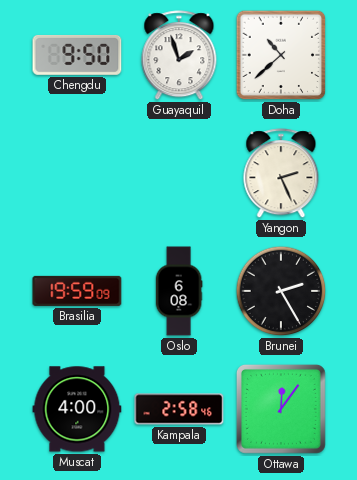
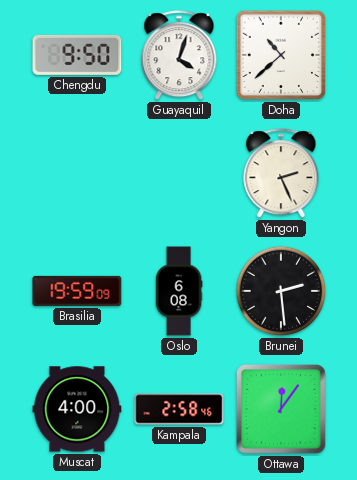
Guayaquil: 1:57 -> 4:03
Brunei: 2:25 -> 2:29
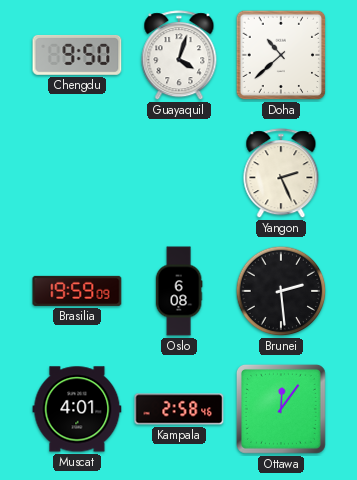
Muscat: 4:00 -> 4:01
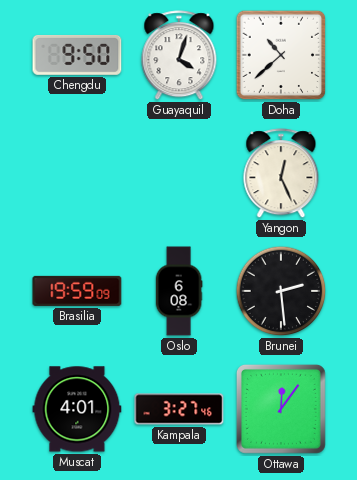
Yangon: 2:26 -> 12:26
Kampala: 2:58 -> 3:27
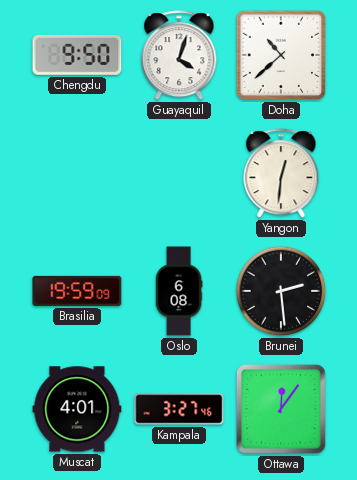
Yangon: 12:26 -> 12:31
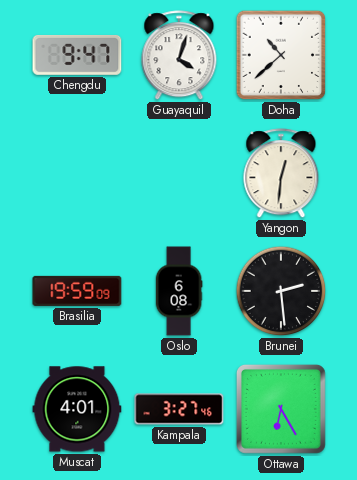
Chengdu: 9:50 -> 9:47
Ottawa: 12:06 -> 6:25
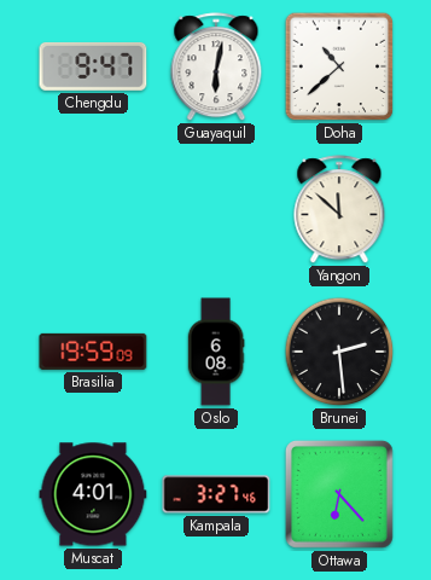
Guayaquil: 4:03 -> 6:02
Yangon: 12:31 -> 11:52
Ottawa: 6:25 -> 6:23
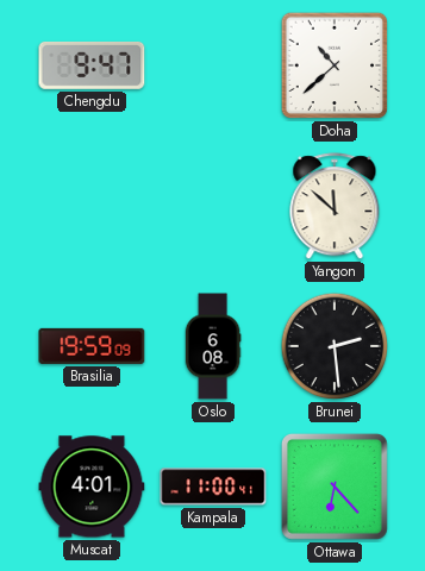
Guayaquil: 6:02 -> none
Kampala: 3:27 -> 11:00
